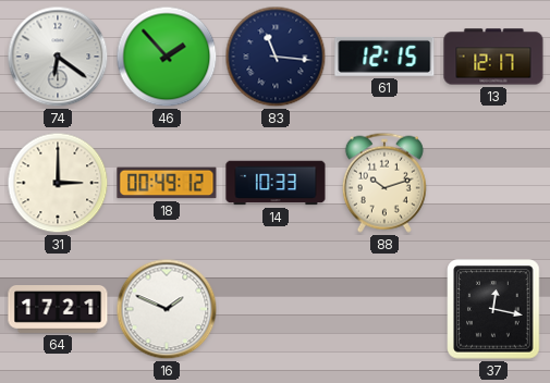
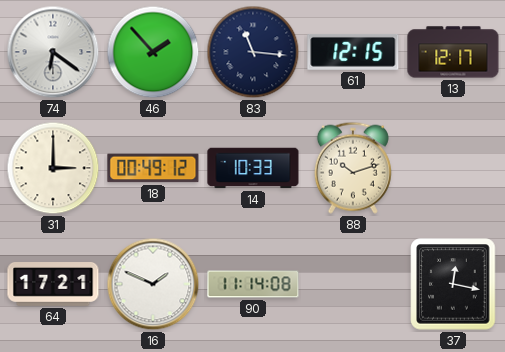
90: none -> 11:14
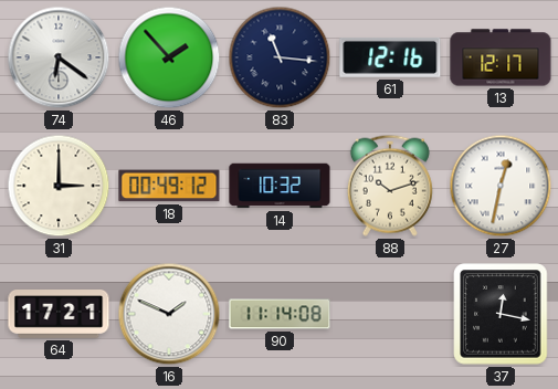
61: 12:15 -> 12:16
14: 10:33 -> 10:32
27: none -> 12:32
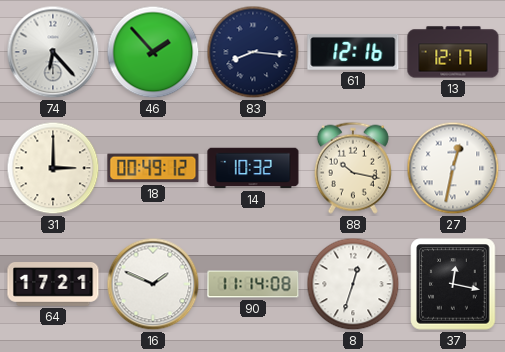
74: 6:21 -> 6:23
83: 11:16 -> 8:16
88: 10:12 -> 10:17
8: none -> 12:33
